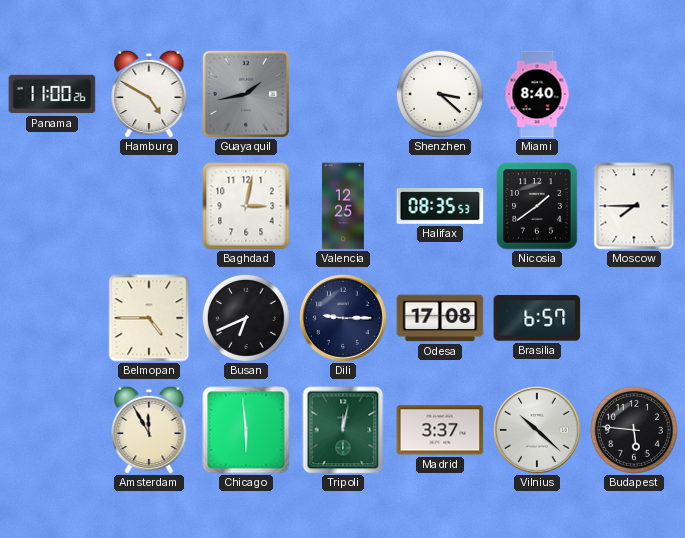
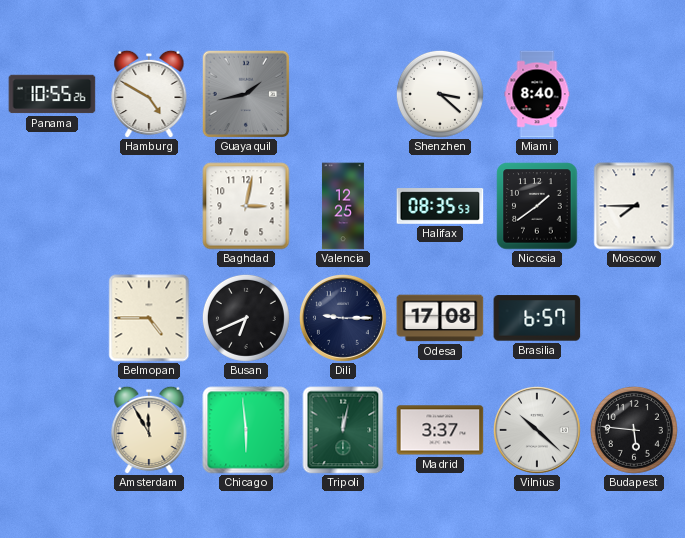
Panama: 11:00 -> 10:55
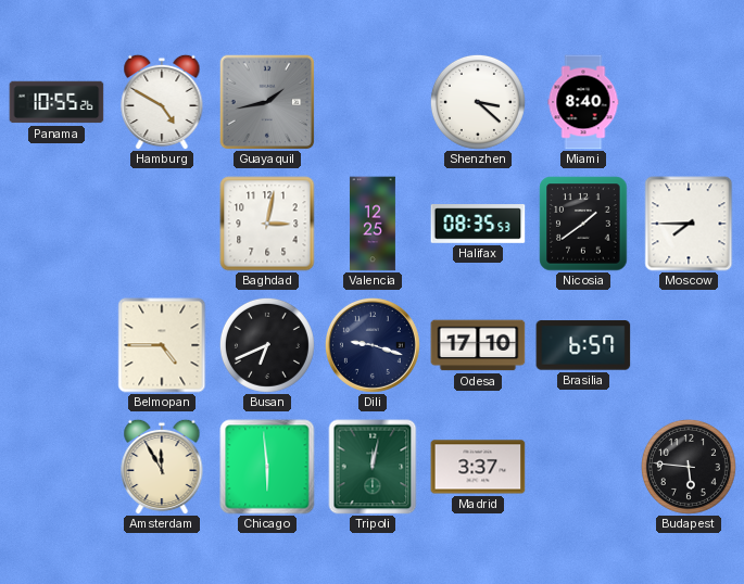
Dili: 9:15 -> 9:18
Odesa: 17:08 -> 17:10
Vilnius: 10:22 -> none
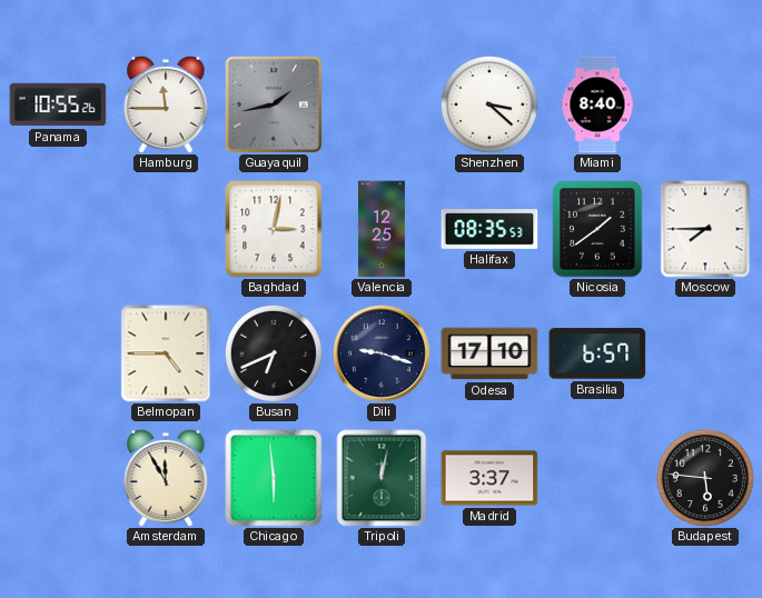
Hamburg: 4:50 -> 11:45
